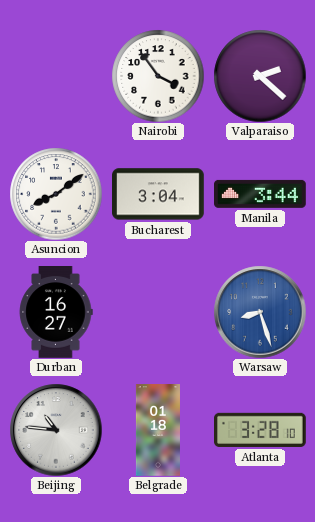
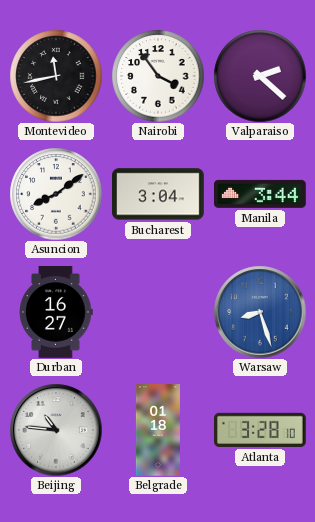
Montevideo: none -> 11:43
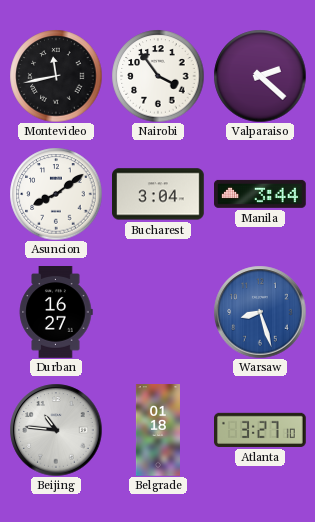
Atlanta: 3:28 -> 3:27
